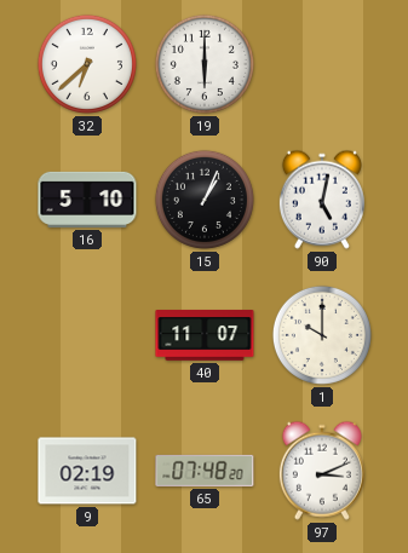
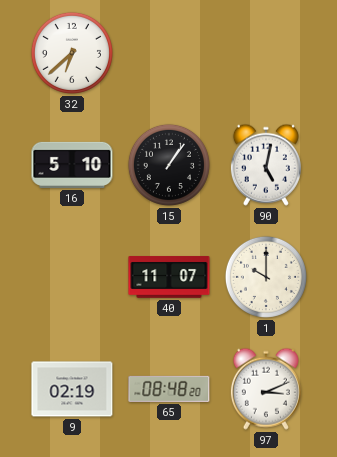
19: 6:00 -> none
15: 1:04 -> 1:06
65: 07:48 -> 08:48
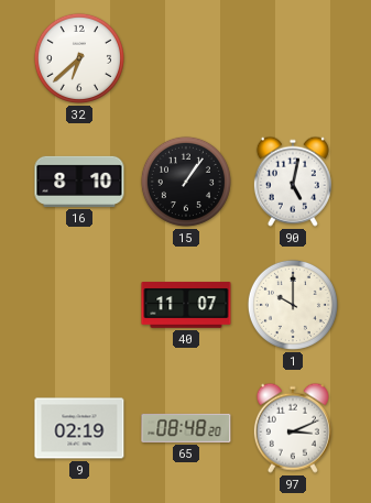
16: 5:10 -> 8:10
